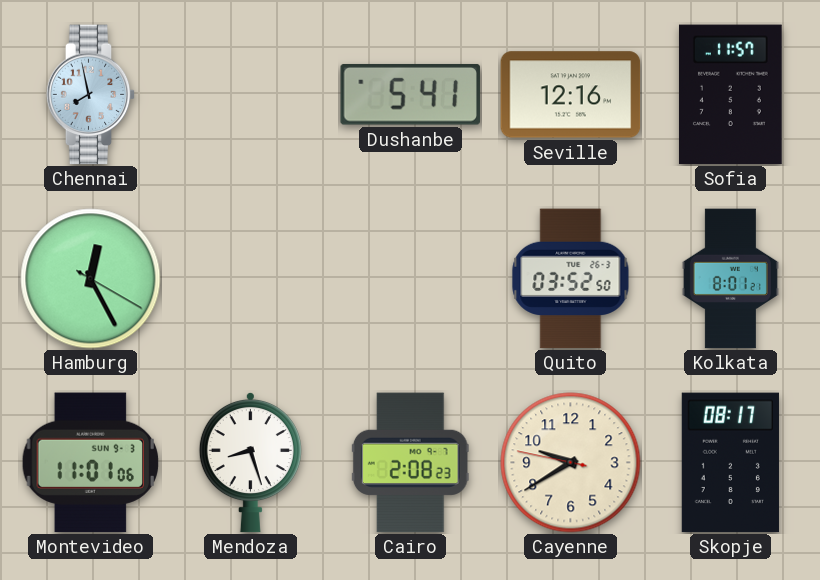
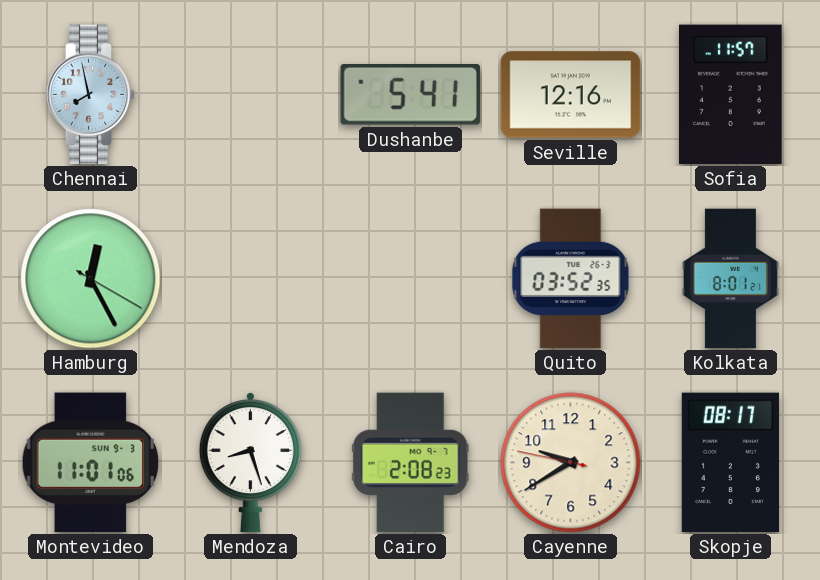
Quito: 03:52:50 -> 03:52:35
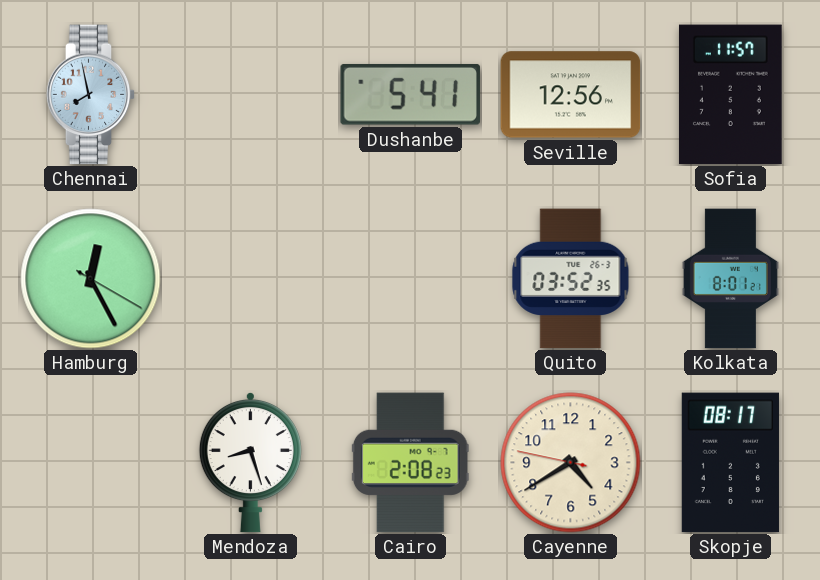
Seville: 12:16 -> 12:56
Montevideo: 11:01 -> none
Cayenne: 9:39 -> 4:39
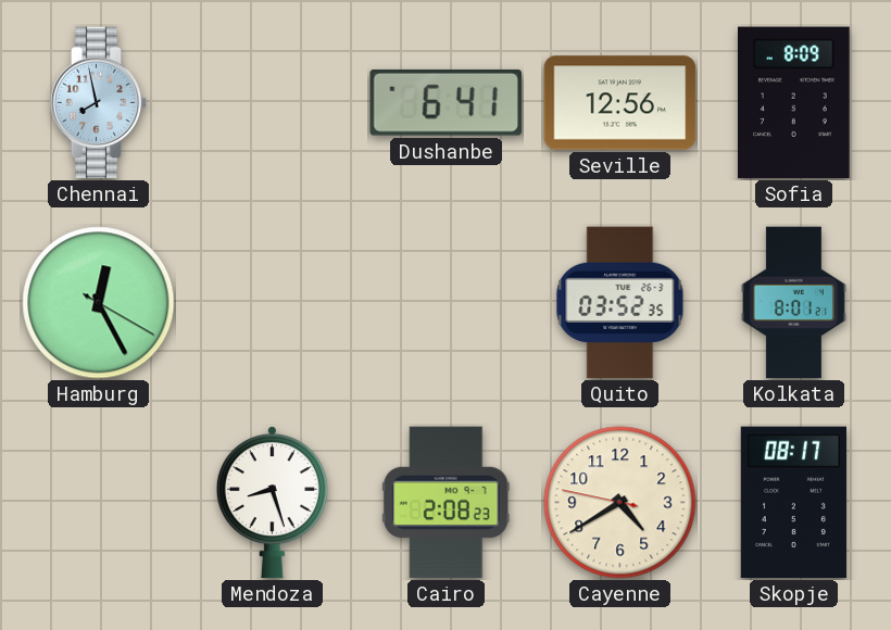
Dushanbe: 5:41 -> 6:41
Sofia: 11:57 -> 8:09
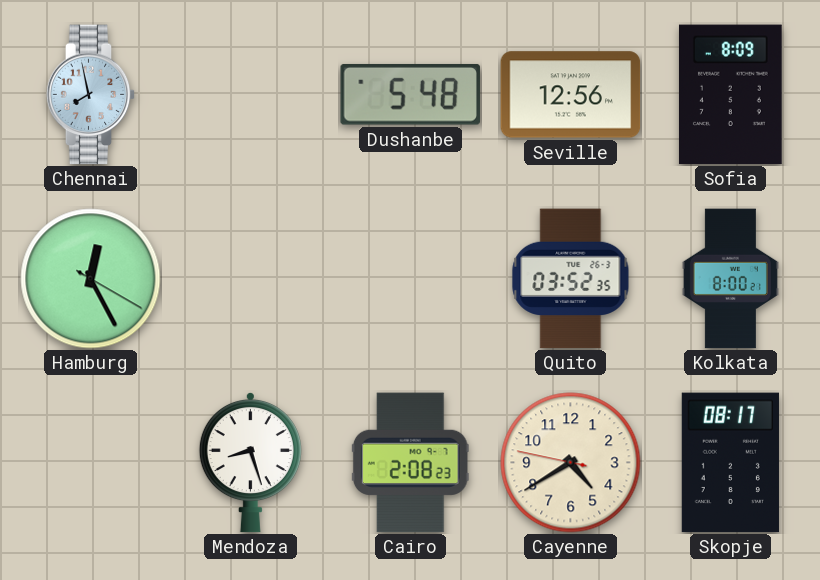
Dushanbe: 6:41 -> 5:48
Kolkata: 8:01 -> 8:00
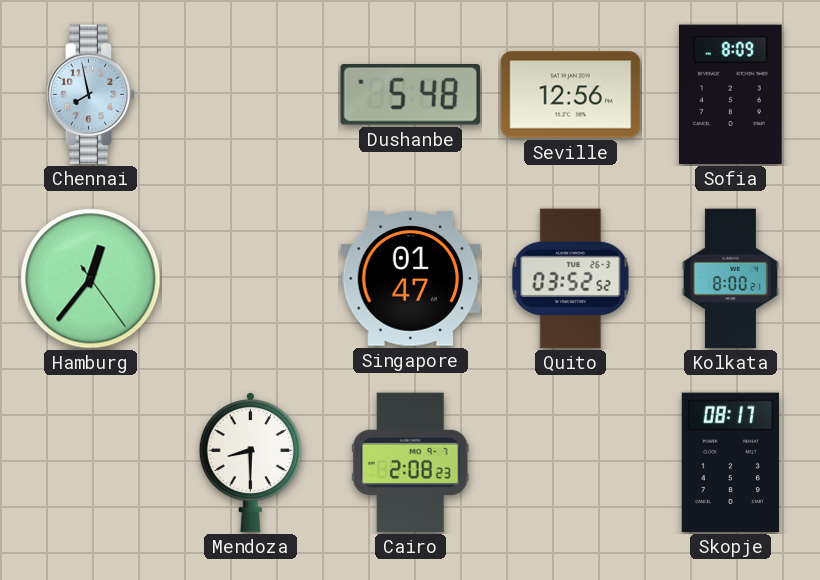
Hamburg: 12:25 -> 12:36
Singapore: none -> 01:47
Quito: 03:52:35 -> 03:52:52
Mendoza: 8:27 -> 8:30
Cayenne: 4:39 -> none
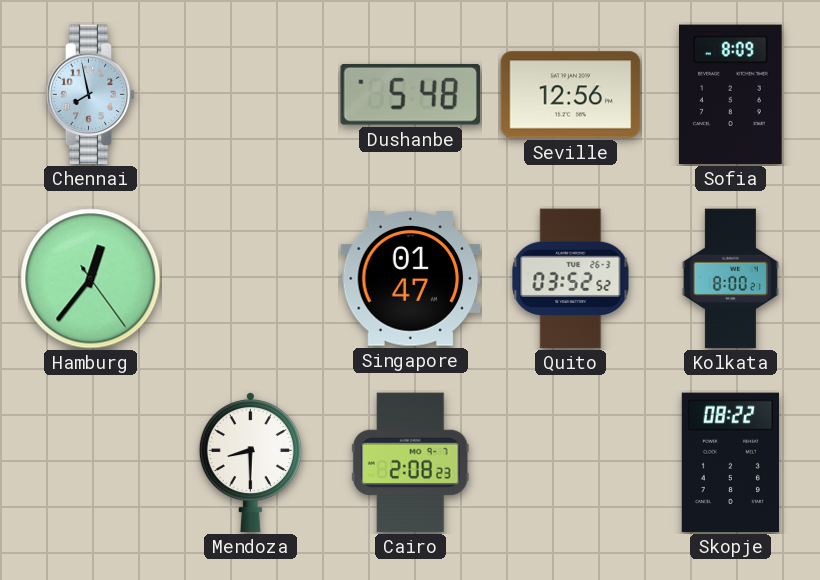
Skopje: 08:17 -> 08:22
